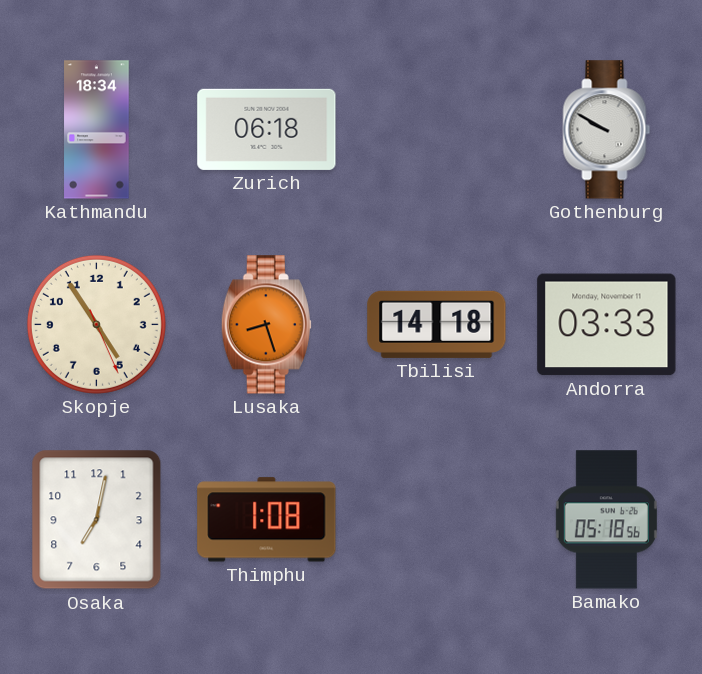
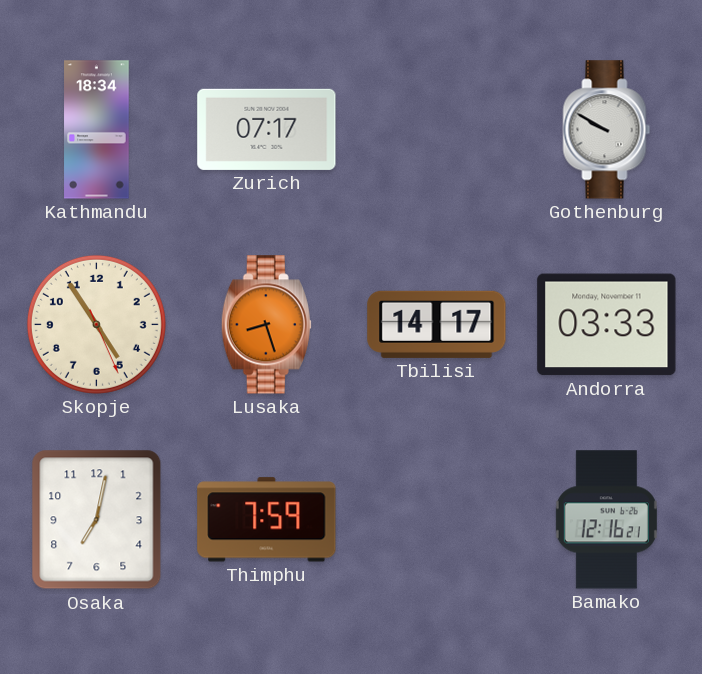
Zurich: 06:18 -> 07:17
Tbilisi: 14:18 -> 14:17
Thimphu: 1:08 -> 7:59
Bamako: 05:18 -> 12:16
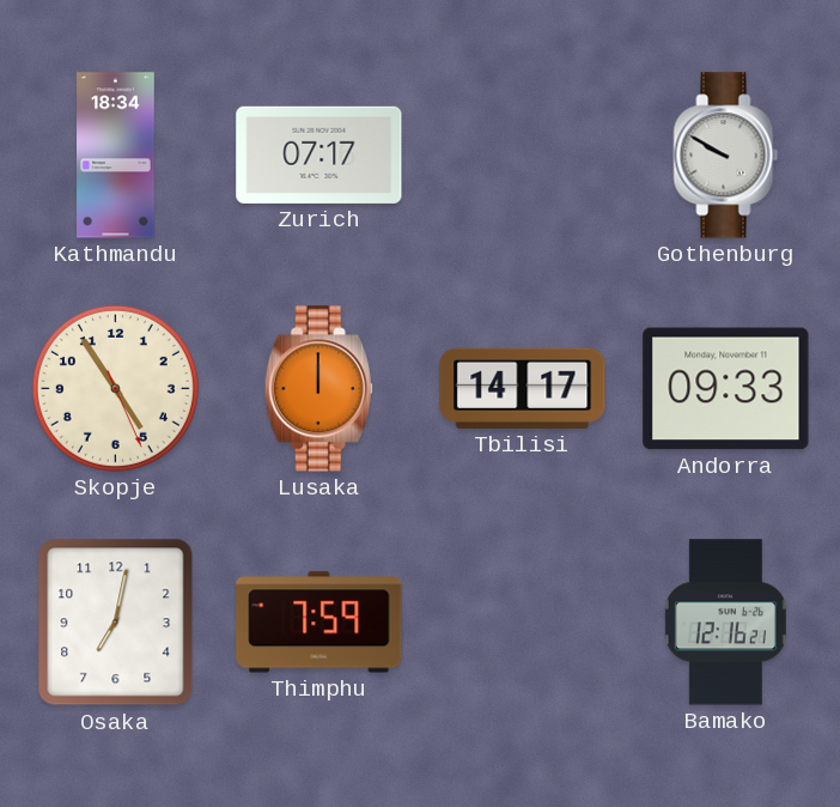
Lusaka: 8:27 -> 12:00
Andorra: 03:33 -> 09:33
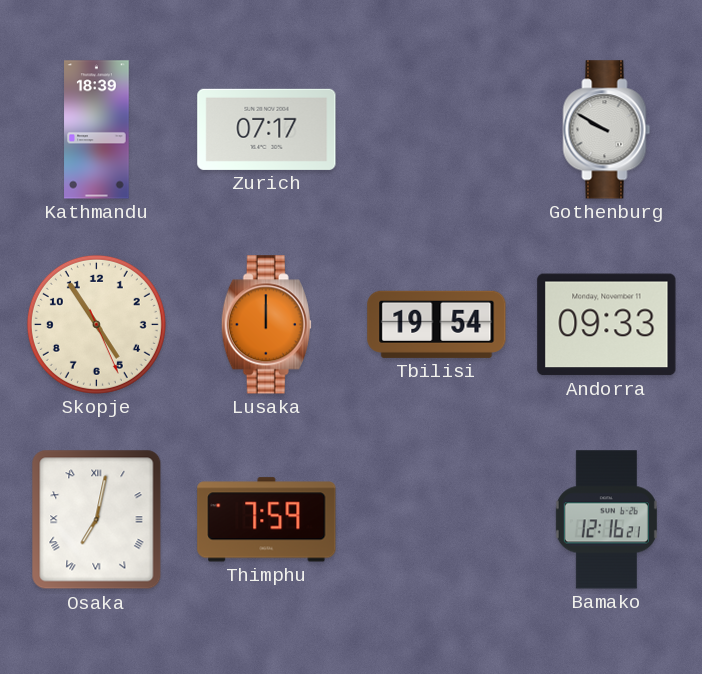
Kathmandu: 18:34 -> 18:39
Tbilisi: 14:17 -> 19:54
Osaka numerals: Arabic -> Roman
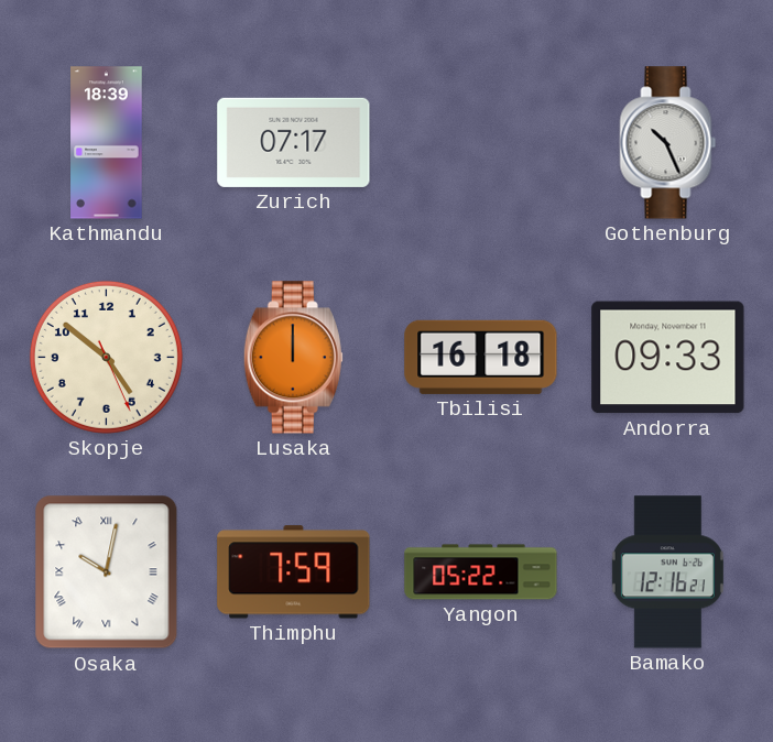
Gothenburg: 9:50 -> 10:26
Skopje: 4:54 -> 4:51
Tbilisi: 19:54 -> 16:18
Osaka: 7:02 -> 10:02
Yangon: none -> 05:22
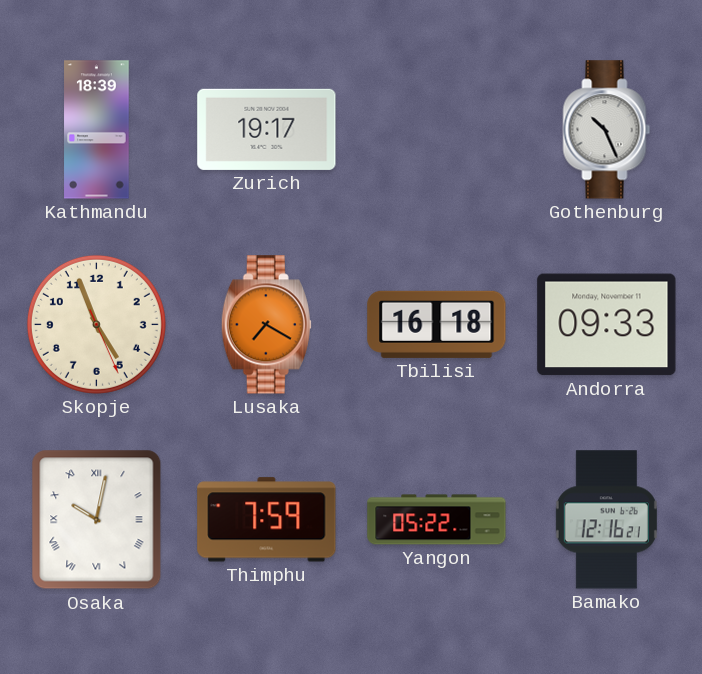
Zurich: 07:17 -> 19:17
Skopje: 4:51 -> 4:56
Lusaka: 12:00 -> 7:20
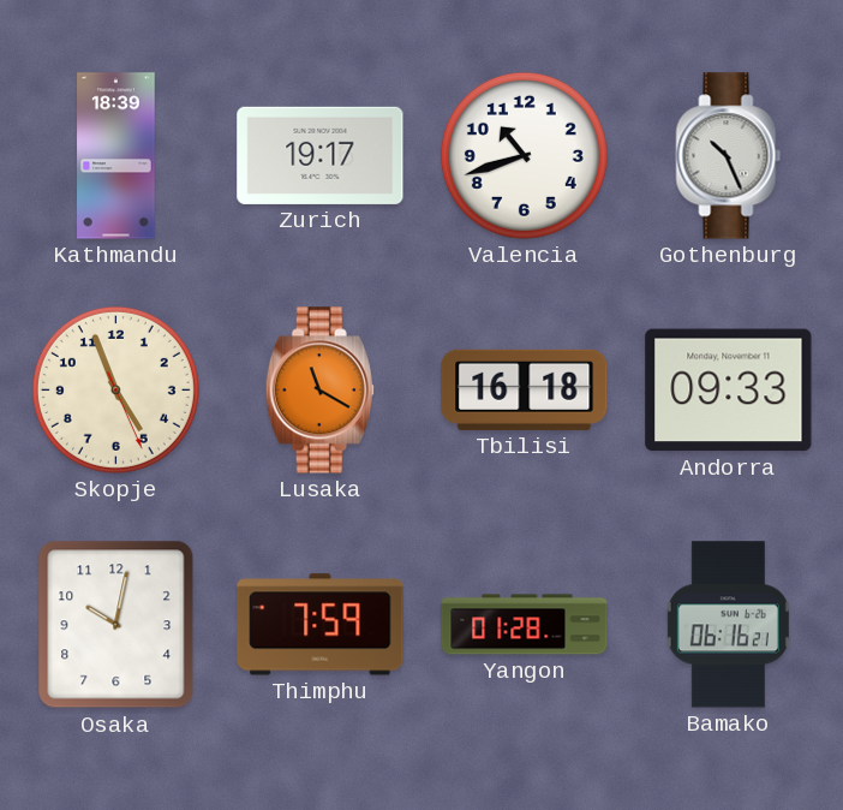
Valencia: none -> 10:42
Lusaka: 7:20 -> 11:20
Osaka numerals: Roman -> Arabic
Yangon: 05:22 -> 01:28
Bamako: 12:16 -> 06:16
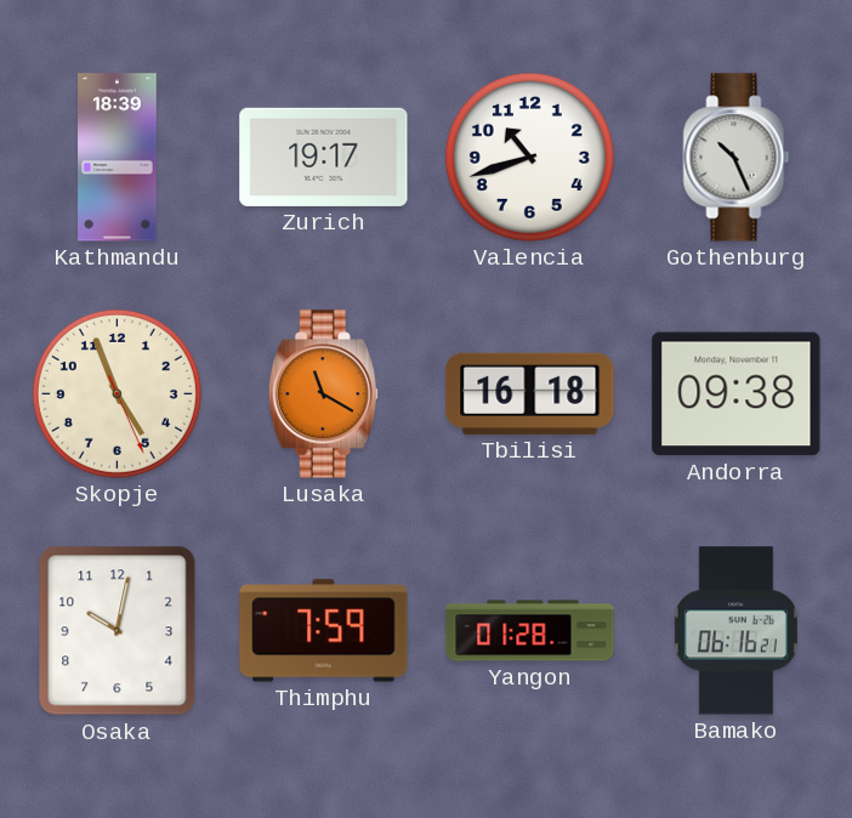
Andorra: 09:33 -> 09:38
